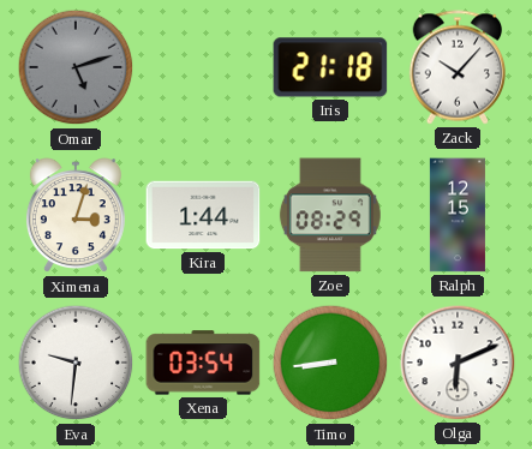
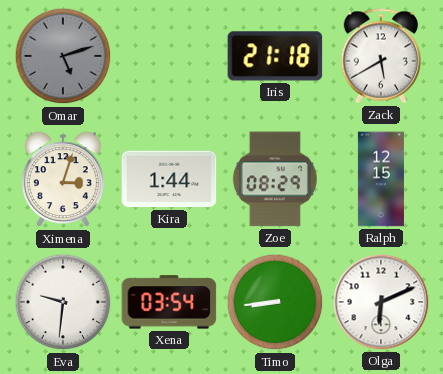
Zack: 10:07 -> 5:40
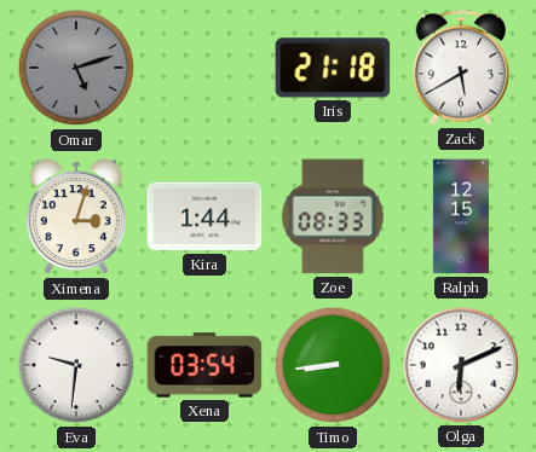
Zoe: 08:29 -> 08:33
